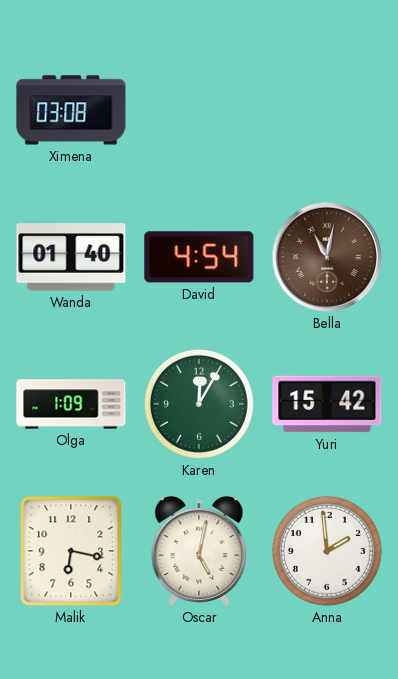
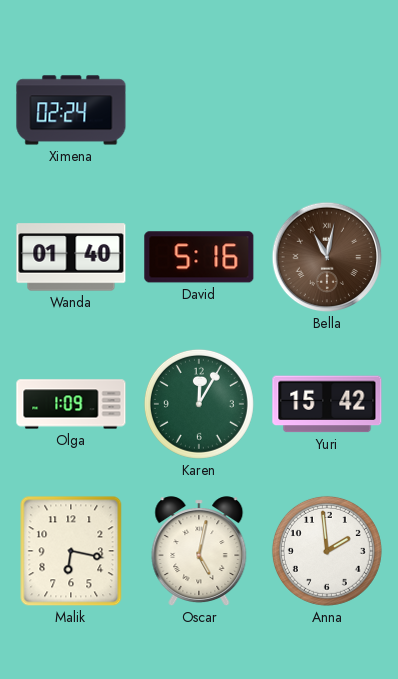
Ximena: 03:08 -> 02:24
David: 4:54 -> 5:16
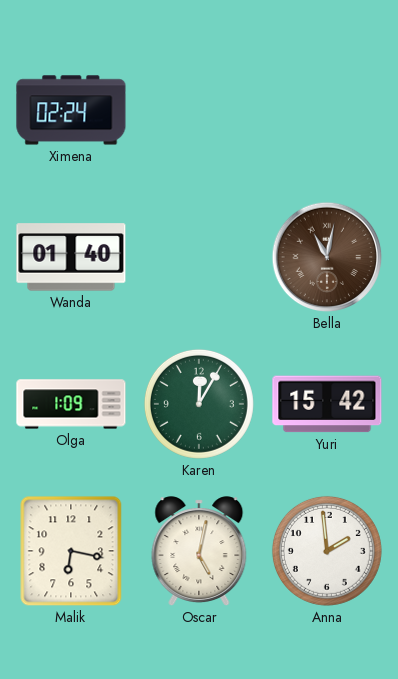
David: 5:16 -> none
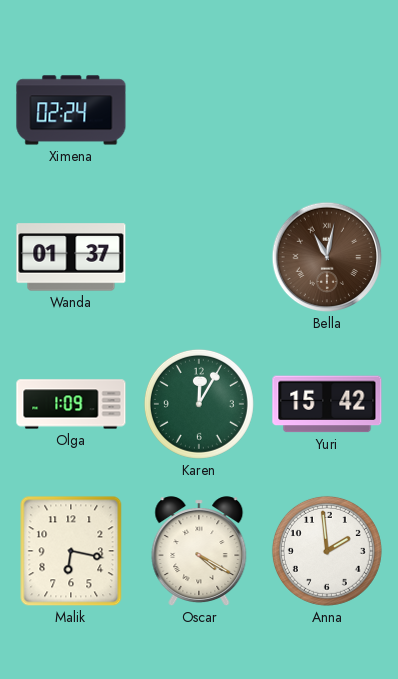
Wanda: 01:40 -> 01:37
Oscar: 5:02 -> 4:20
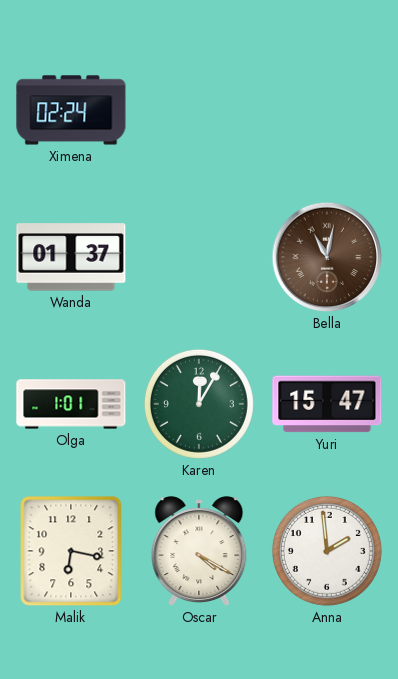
Olga: 1:09 -> 1:01
Yuri: 15:42 -> 15:47
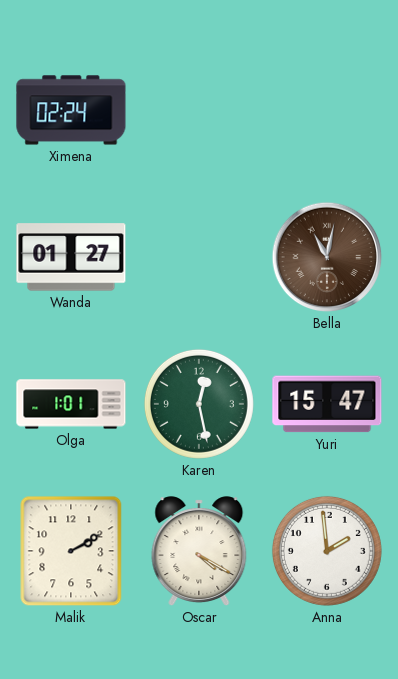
Wanda: 01:37 -> 01:27
Karen: 12:05 -> 12:28
Malik: 6:17 -> 2:10
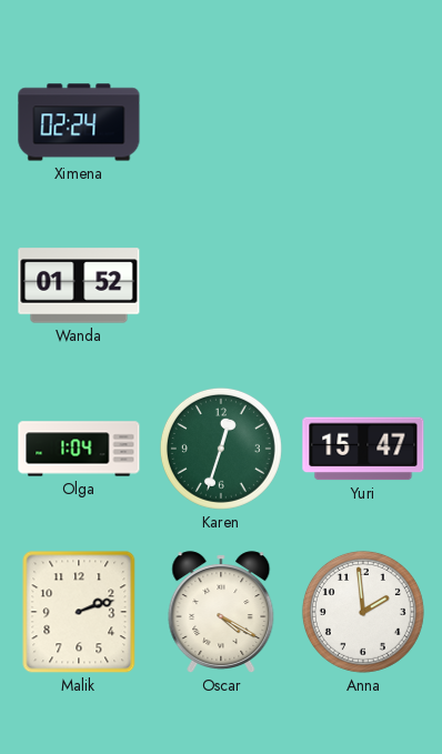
Wanda: 01:27 -> 01:52
Bella: 11:02 -> none
Olga: 1:01 -> 1:04
Karen: 12:28 -> 12:33
Malik: 2:10 -> 2:12
